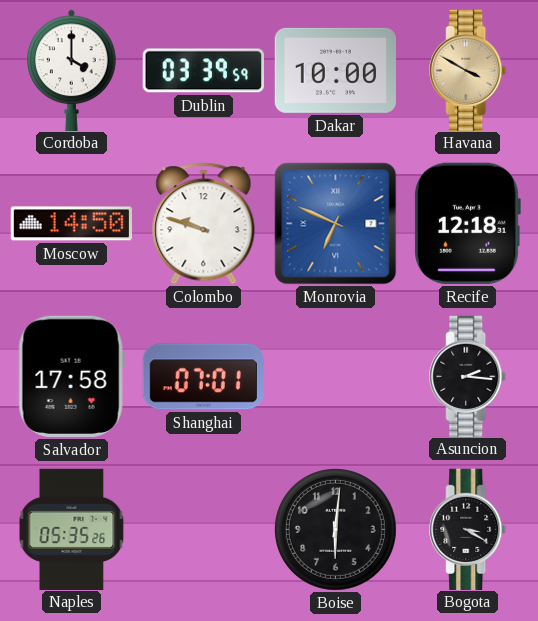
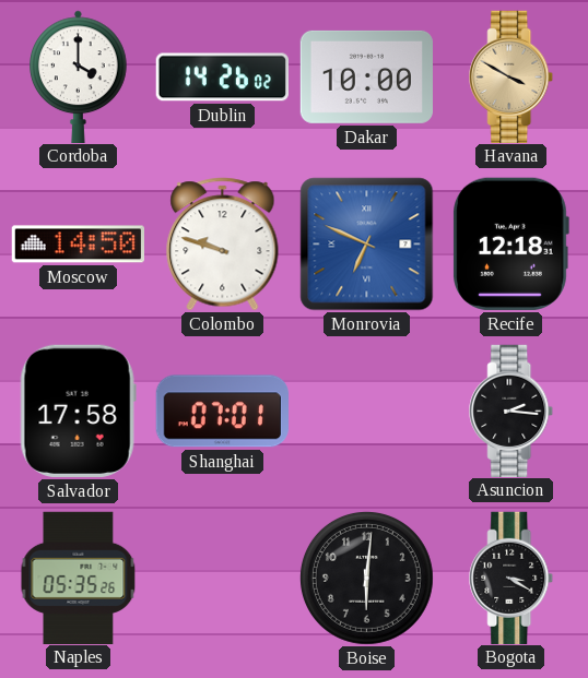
Dublin: 03:39 -> 14:26
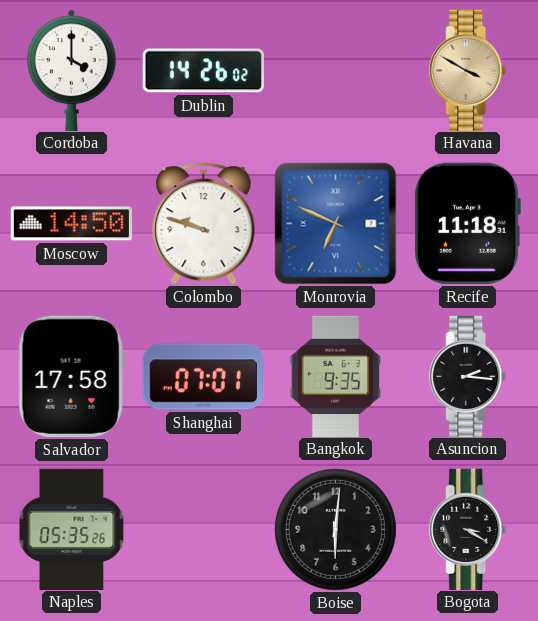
Dakar: 10:00 -> none
Recife: 12:18 -> 11:18
Bangkok: none -> 9:35
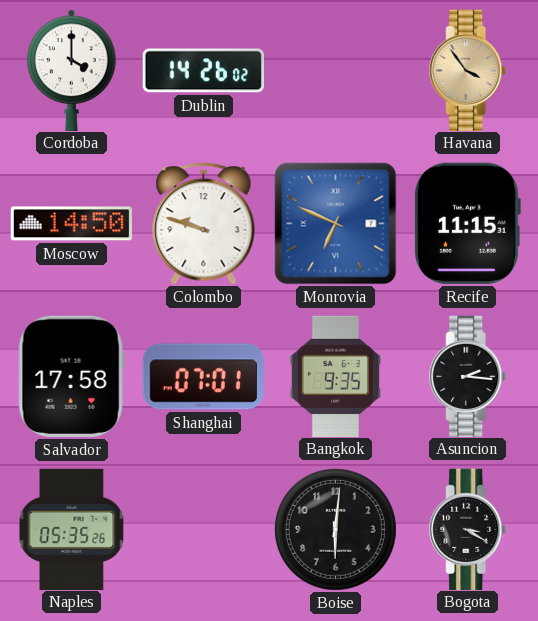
Havana: 3:50 -> 3:54
Recife: 11:18 -> 11:15
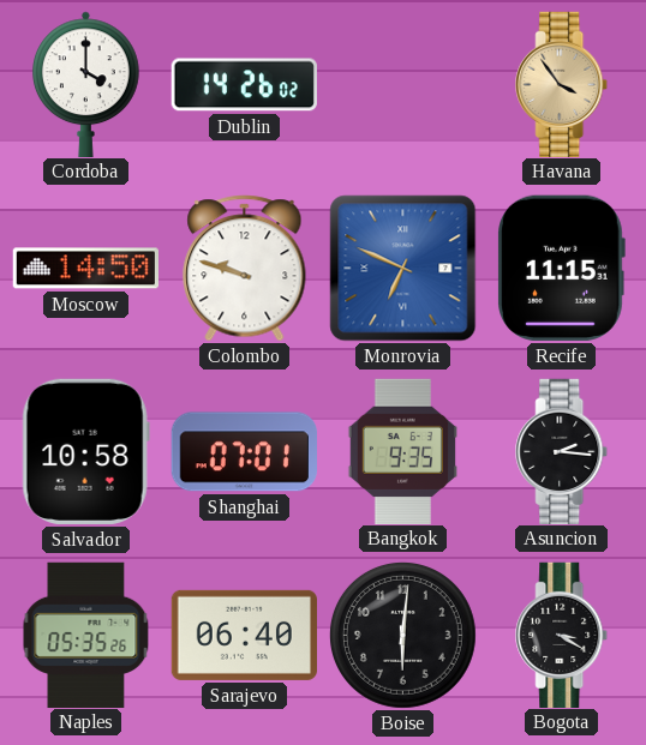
Salvador: 17:58 -> 10:58
Sarajevo: none -> 06:40
